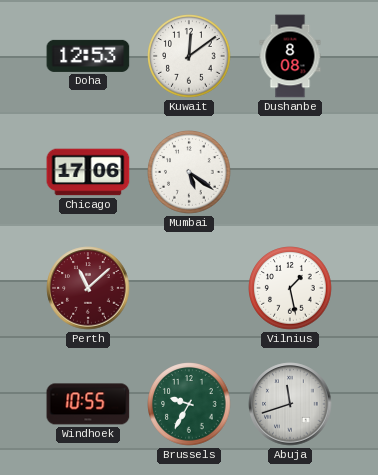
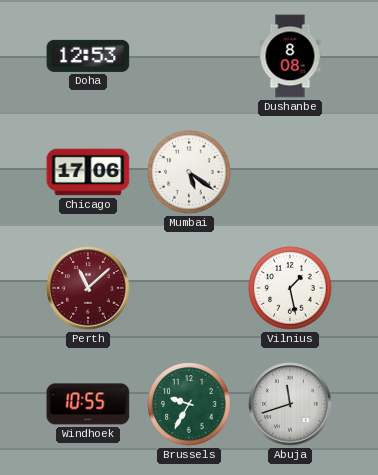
Kuwait: 12:09 -> none
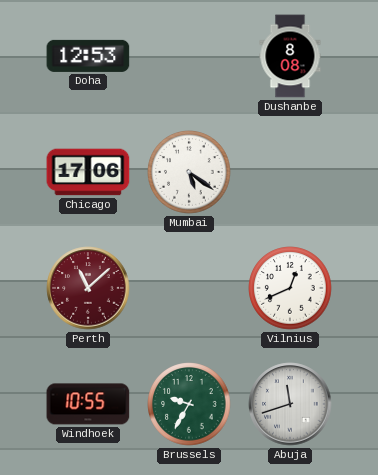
Vilnius: 1:28 -> 12:41
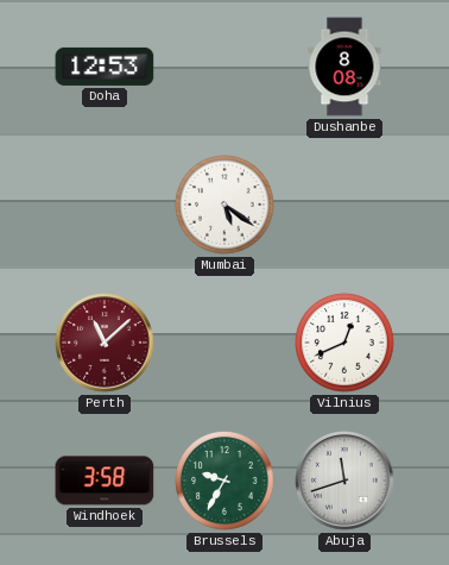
Chicago: 17:06 -> none
Windhoek: 10:55 -> 3:58
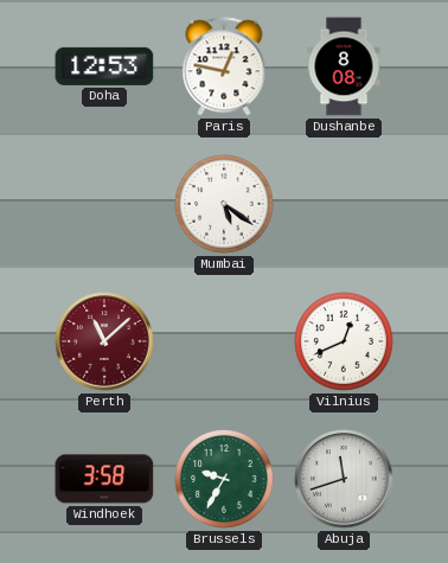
Paris: none -> 12:47
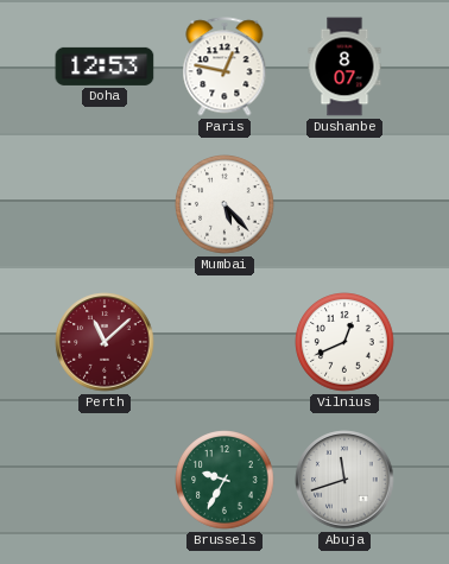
Dushanbe: 8:08 -> 8:07
Mumbai: 5:21 -> 5:23
Windhoek: 3:58 -> none
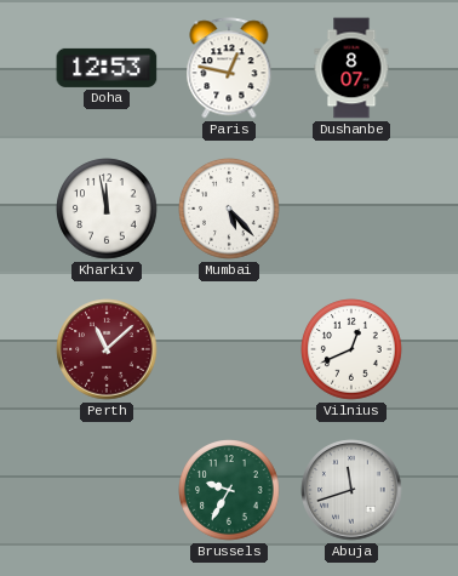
Kharkiv: none -> 11:58
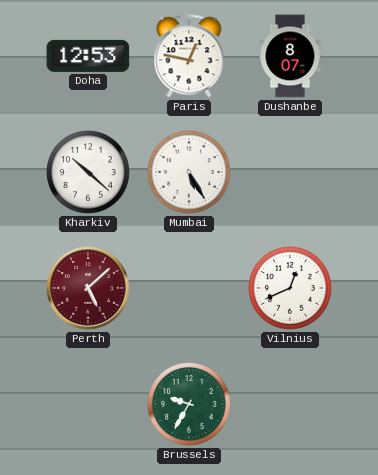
Kharkiv: 11:58 -> 10:22
Mumbai: 5:23 -> 5:25
Perth: 11:08 -> 5:08
Abuja: 11:42 -> none
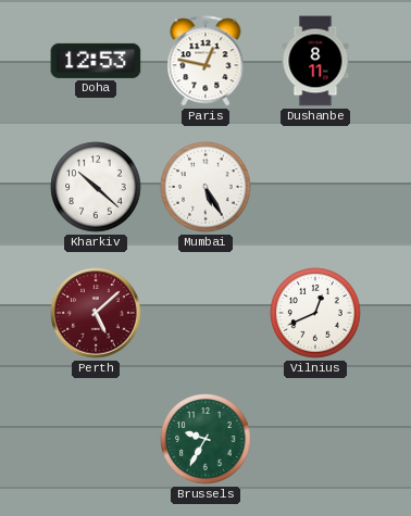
Dushanbe: 8:07 -> 8:11
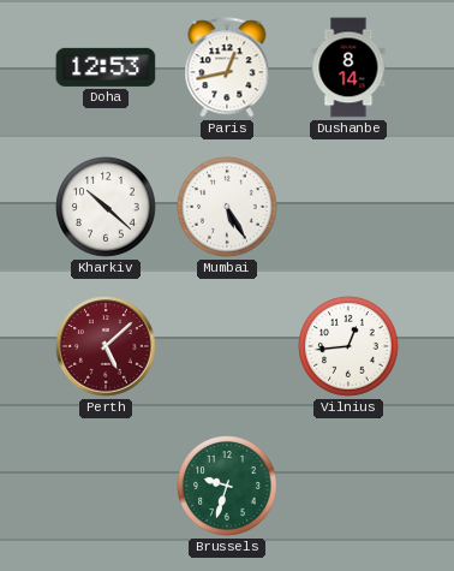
Paris: 12:47 -> 12:43
Dushanbe: 8:11 -> 8:14
Vilnius: 12:41 -> 12:44
Brussels: 9:35 -> 9:33
